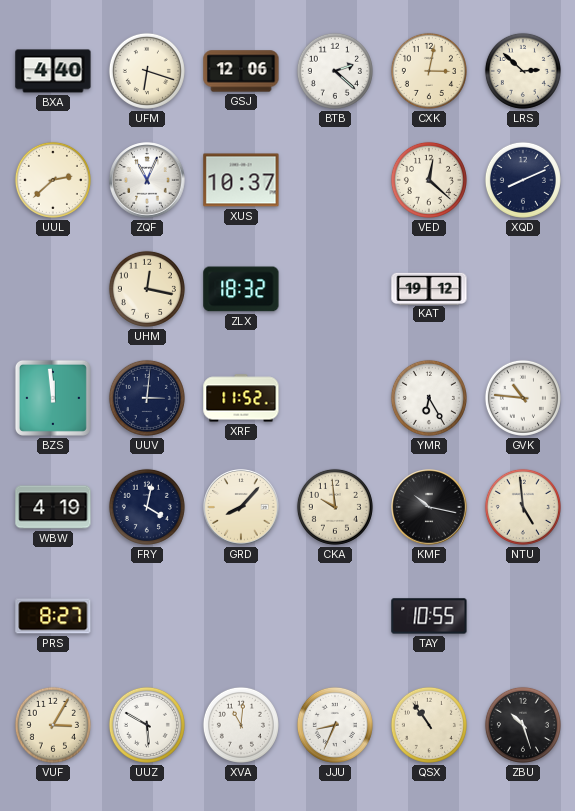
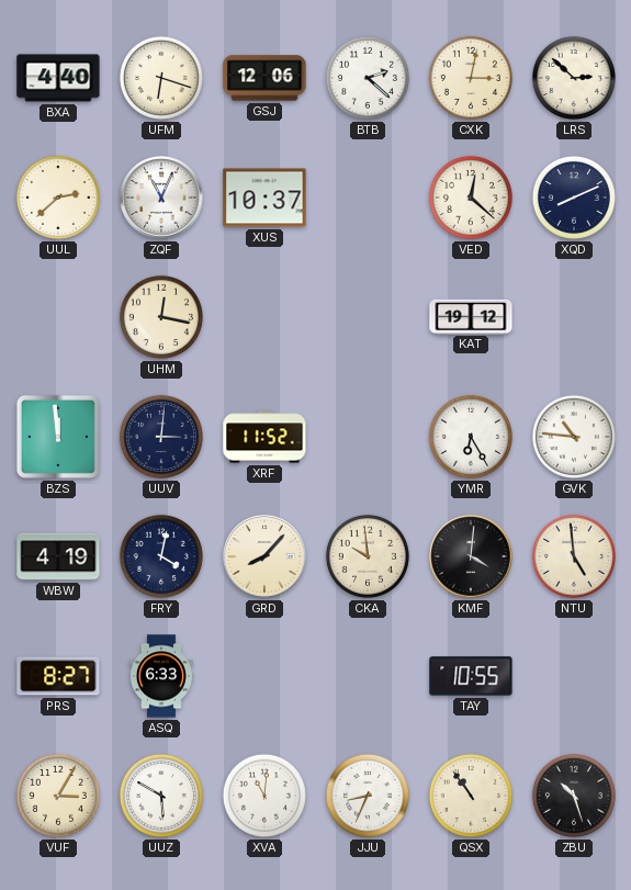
ZLX: 18:32 -> none
KMF: 10:17 -> 4:01
ASQ: none -> 6:33
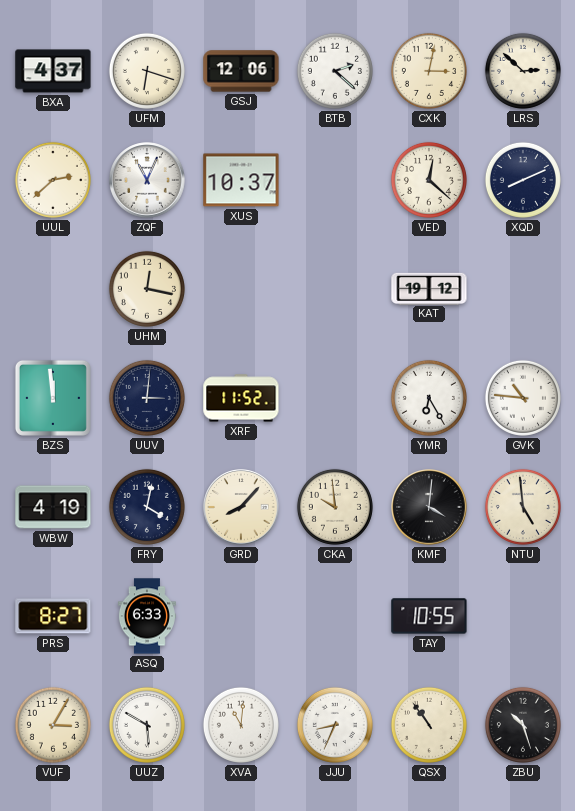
BXA: 4:40 -> 4:37
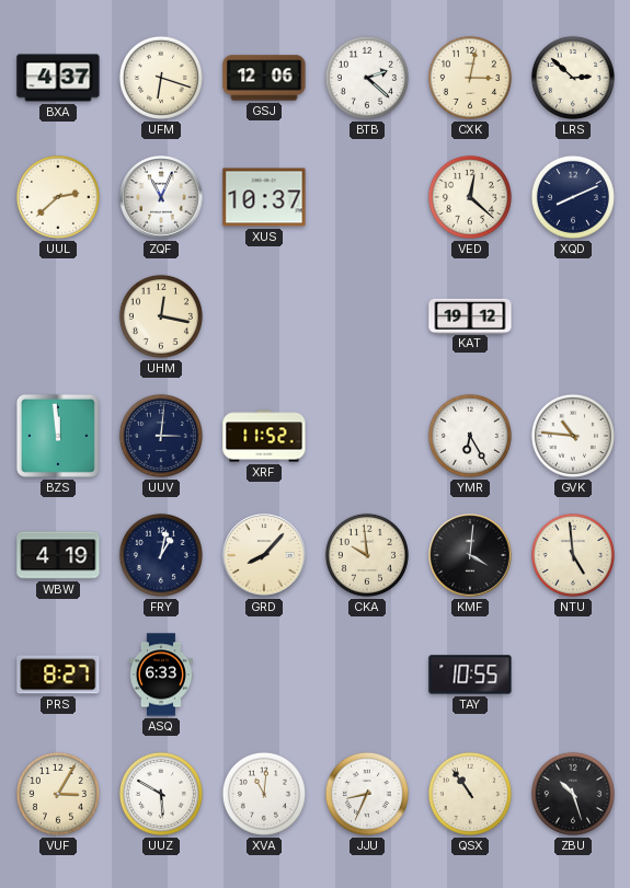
FRY: 4:02 -> 1:02
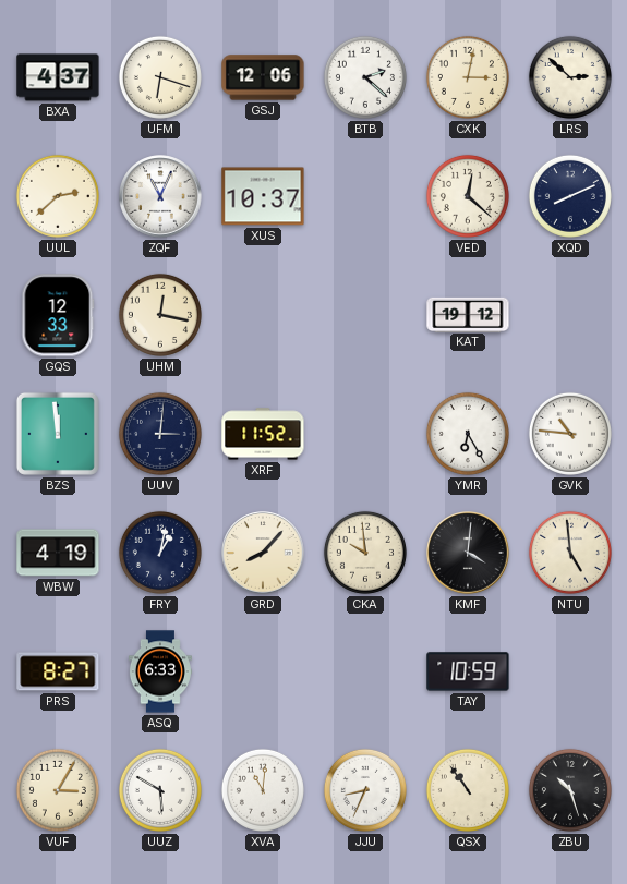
GQS: none -> 12:33
TAY: 10:55 -> 10:59
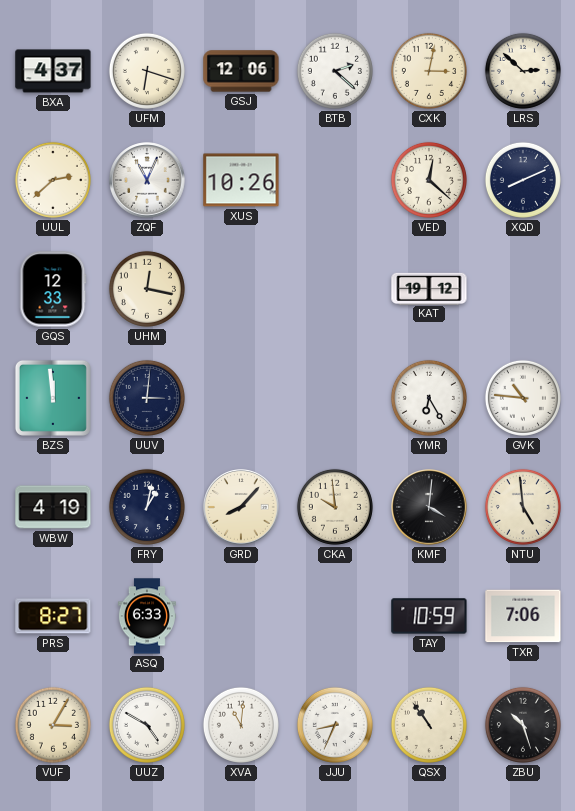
XUS: 10:37 -> 10:26
XRF: 11:52 -> none
TXR: none -> 7:06
UUZ: 5:50 -> 4:50
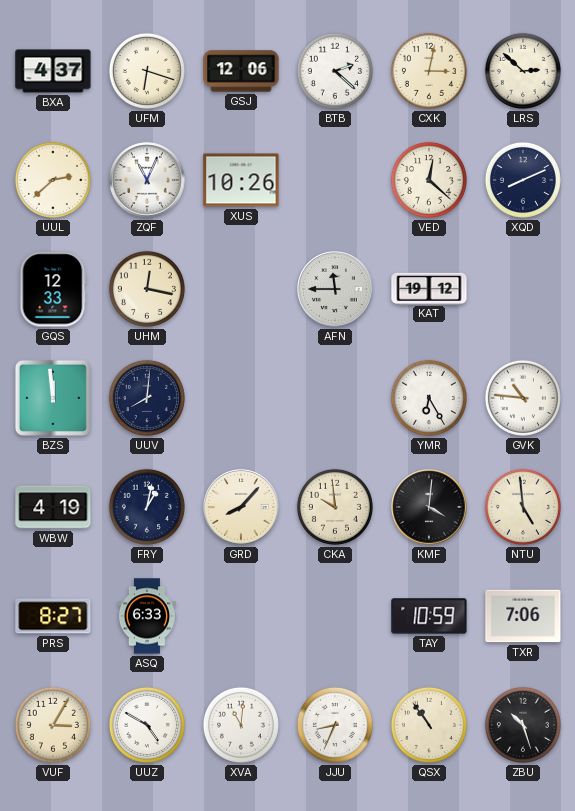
AFN: none -> 11:45
UUV: 3:01 -> 8:01
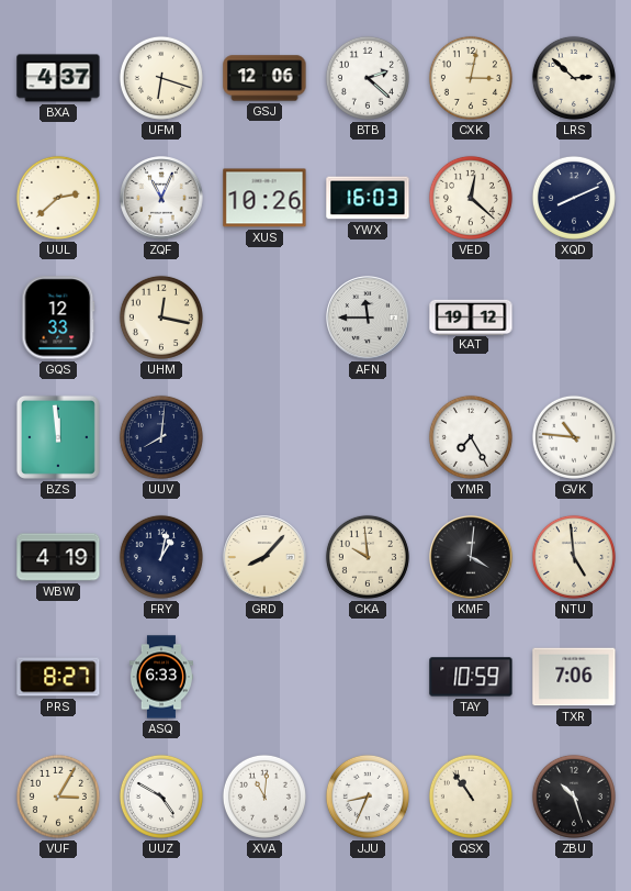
YWX: none -> 16:03
YMR: 6:25 -> 7:25
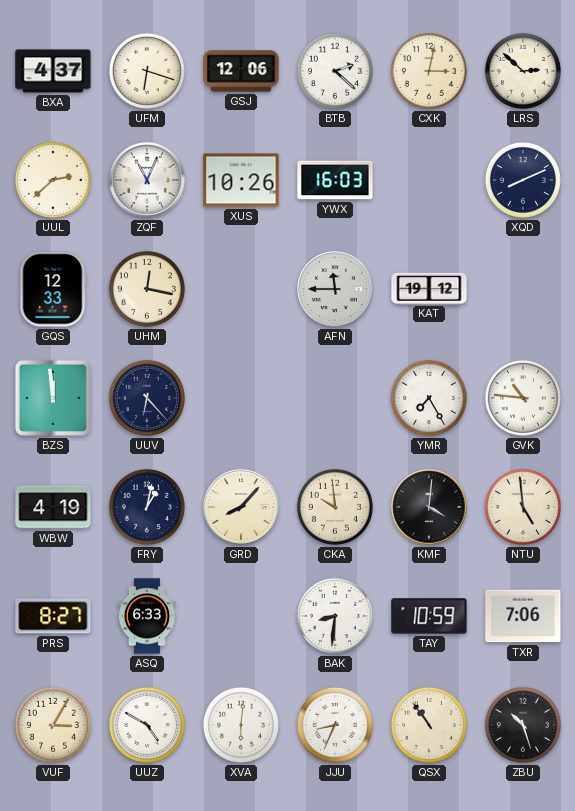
VED: 12:22 -> none
UUV: 8:01 -> 6:23
BAK: none -> 8:31
XVA: 11:01 -> 6:01
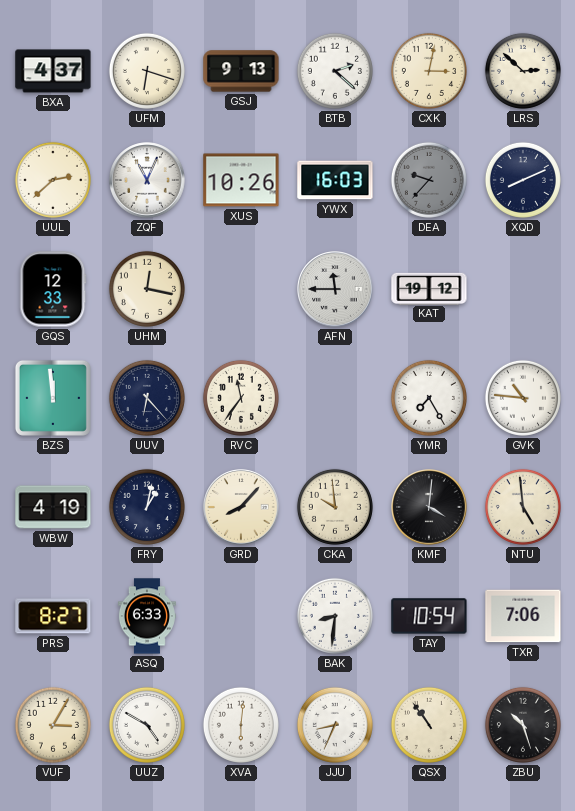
GSJ: 12:06 -> 9:13
DEA: none -> 9:37
RVC: none -> 11:36
TAY: 10:59 -> 10:54
